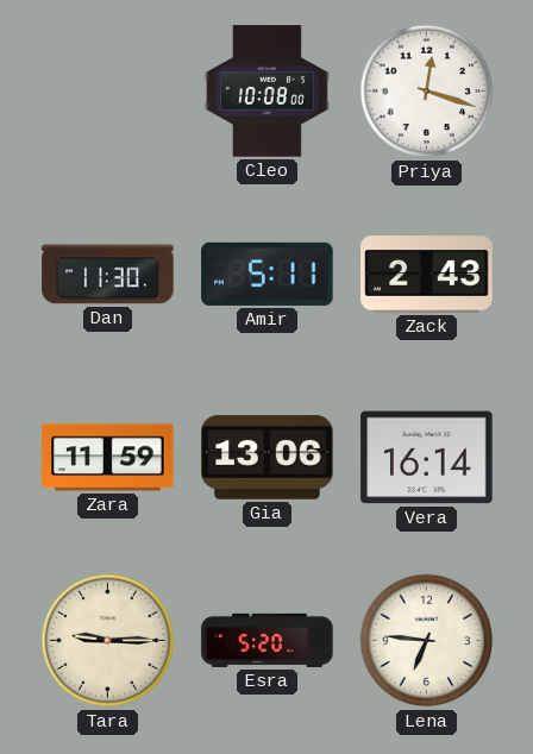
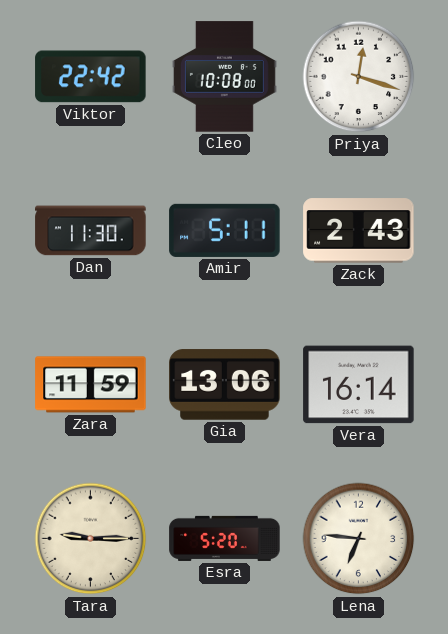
Viktor: none -> 22:42
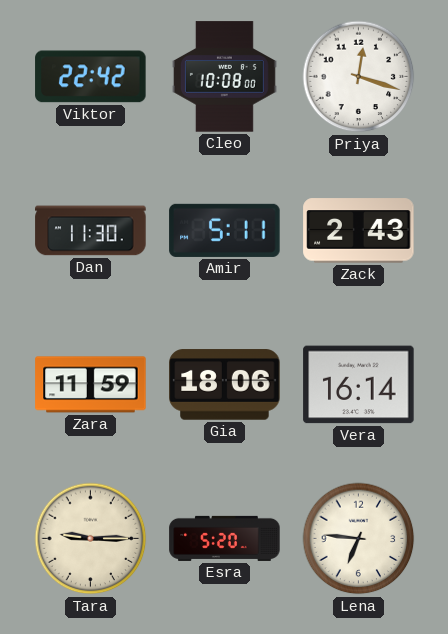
Gia: 13:06 -> 18:06
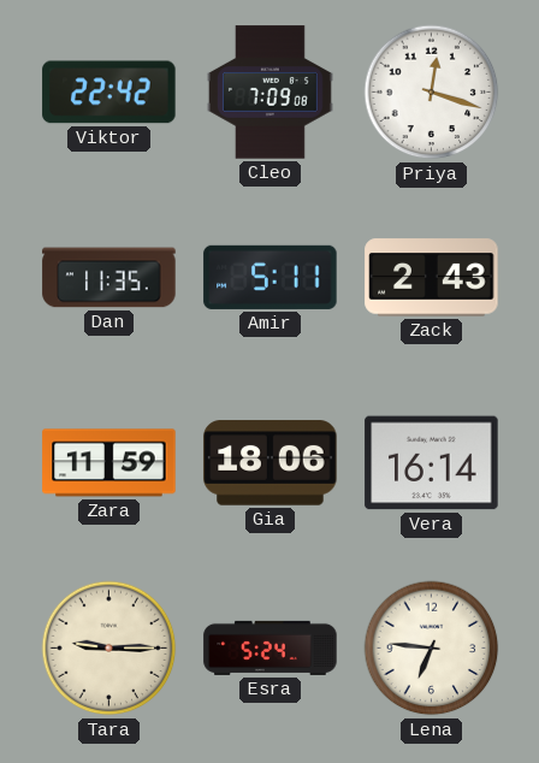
Cleo: 10:08 -> 7:09
Dan: 11:30 -> 11:35
Esra: 5:20 -> 5:24
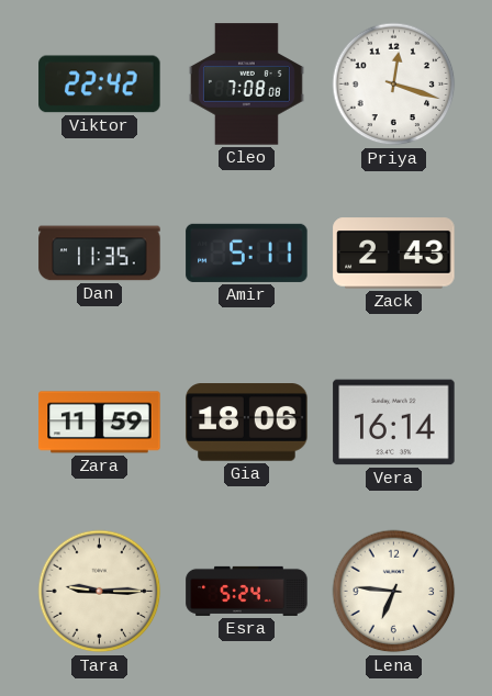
Cleo: 7:09 -> 7:08
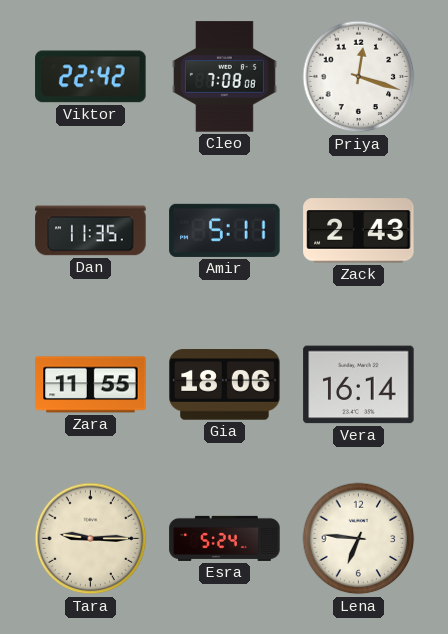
Zara: 11:59 -> 11:55
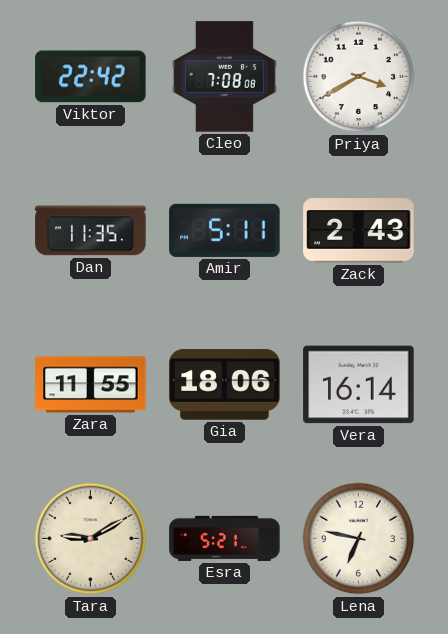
Priya: 12:18 -> 3:40
Tara: 9:15 -> 9:10
Esra: 5:24 -> 5:21
Lena: 6:46 -> 6:47
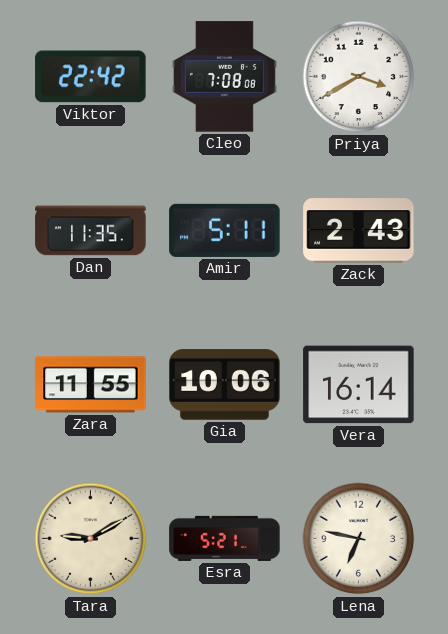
Gia: 18:06 -> 10:06
